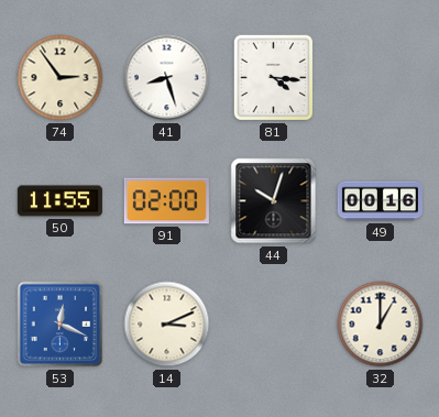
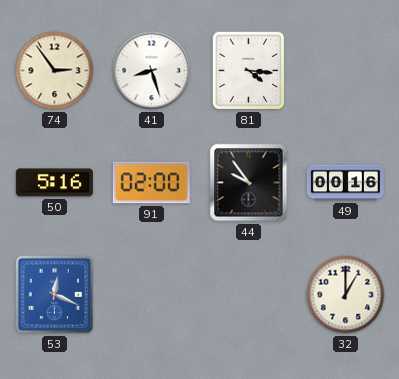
50: 11:55 -> 5:16
44: 10:03 -> 9:54
14: 3:11 -> none
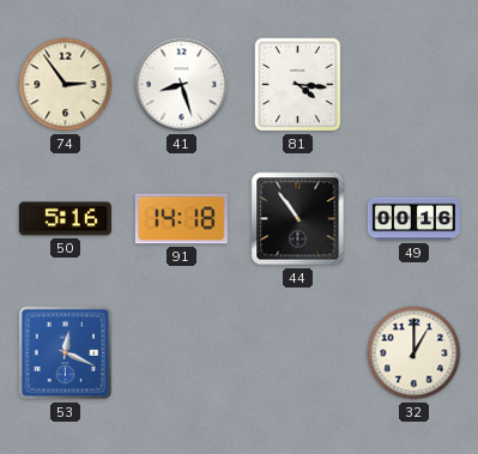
91: 02:00 -> 14:18
44: 9:54 -> 10:54
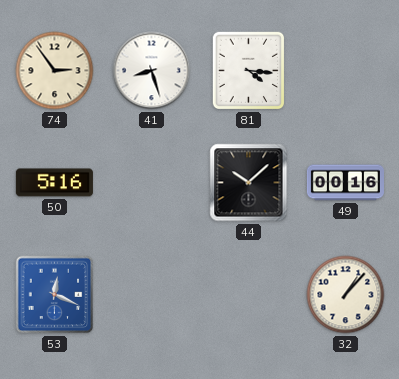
91: 14:18 -> none
44: 10:54 -> 10:08
32: 1:00 -> 1:07
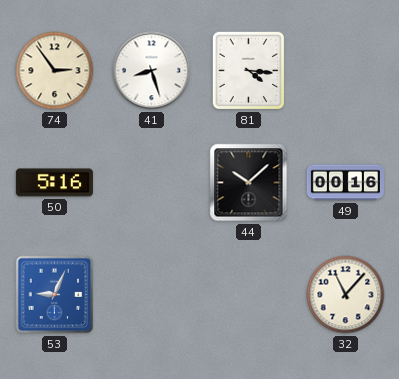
53: 12:19 -> 9:04
32: 1:07 -> 11:07
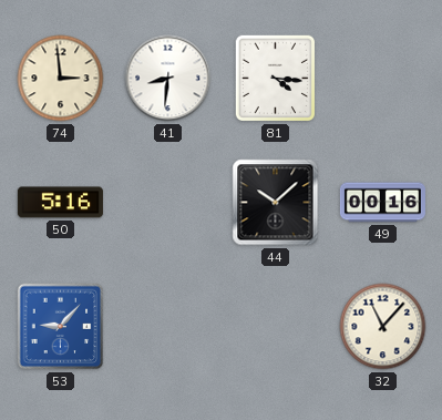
74: 2:54 -> 2:59
41: 8:27 -> 8:31
53: 9:04 -> 9:07
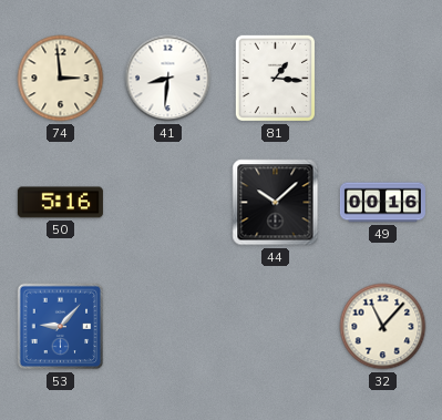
81: 4:16 -> 1:16
